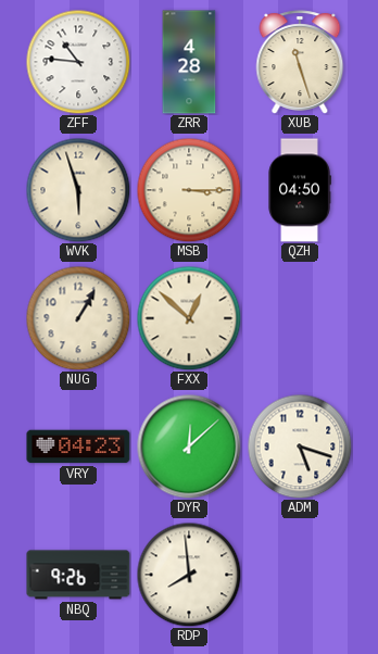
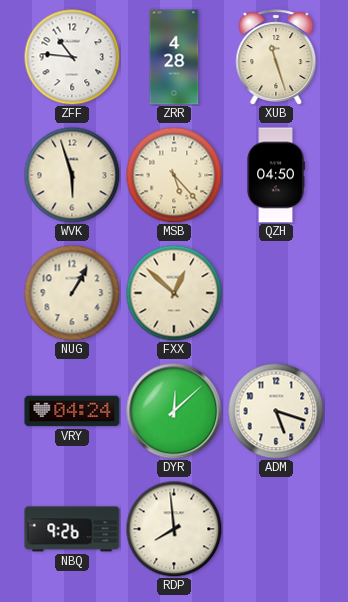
MSB: 3:15 -> 5:23
VRY: 04:23 -> 04:24
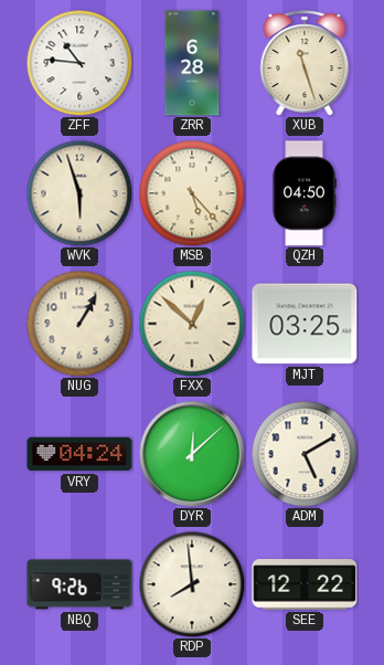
ZRR: 4:28 -> 6:28
MJT: none -> 03:25
ADM: 5:18 -> 5:10
SEE: none -> 12:22
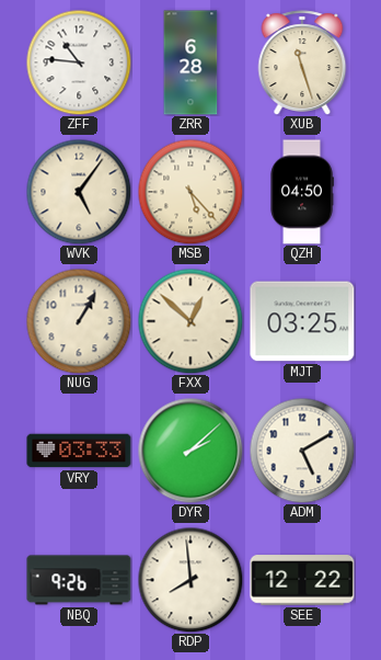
WVK: 5:57 -> 5:06
VRY: 04:24 -> 03:33
DYR: 12:08 -> 2:08
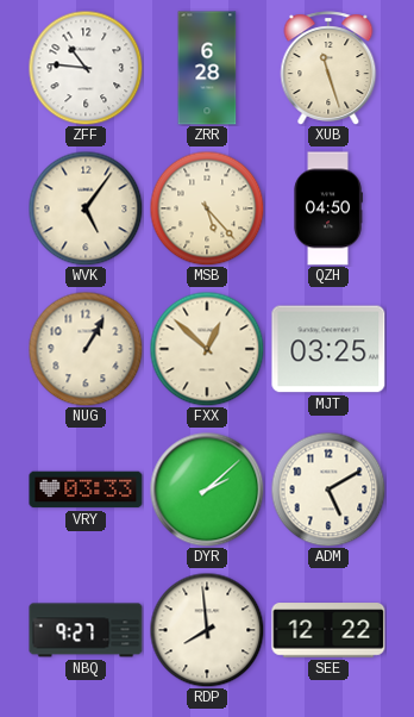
NBQ: 9:26 -> 9:27
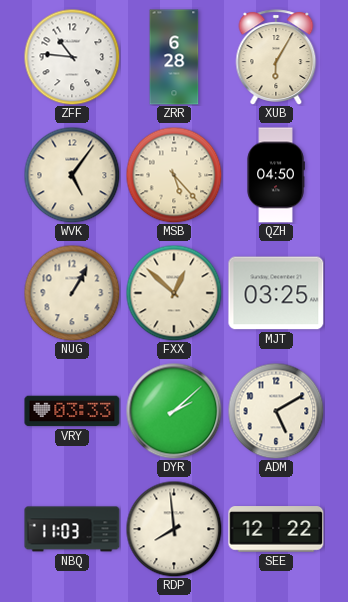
XUB: 11:27 -> 6:05
NBQ: 9:27 -> 11:03
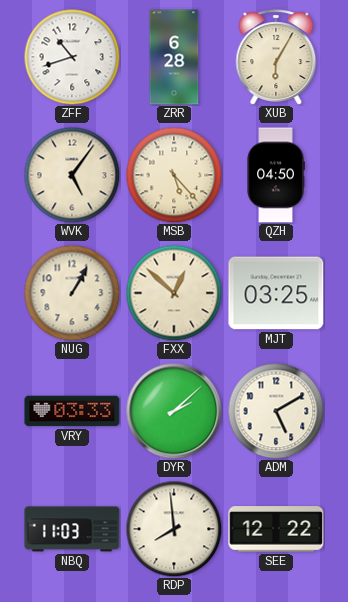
ZFF: 10:46 -> 10:42
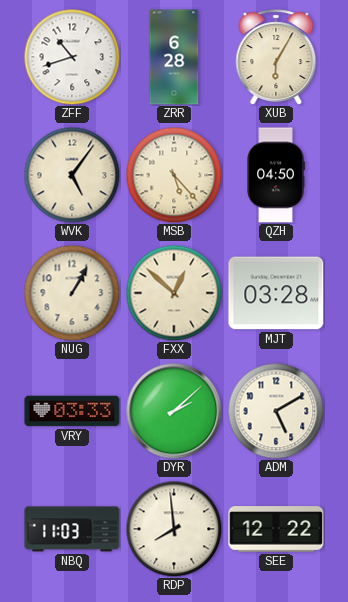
MJT: 03:25 -> 03:28
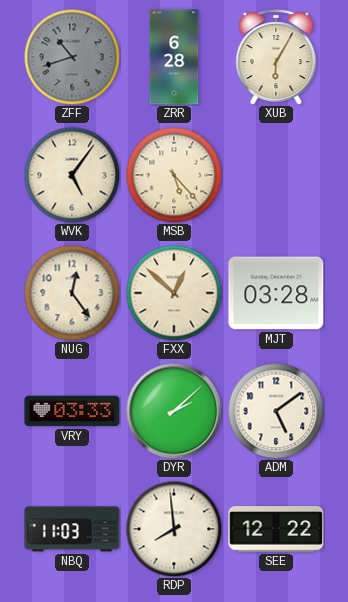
ZFF dial: white -> grey
QZH: 04:50 -> none
NUG: 1:05 -> 12:24
ADM: 5:10 -> 5:09
